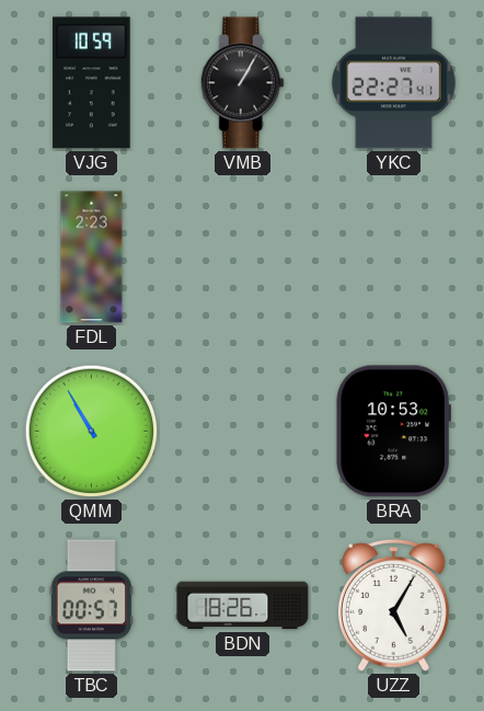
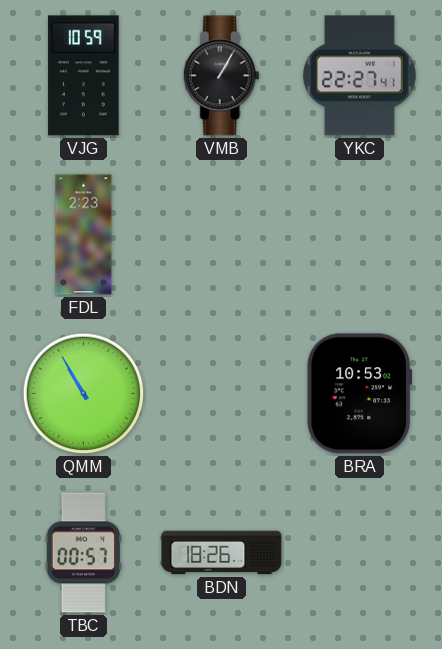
UZZ: 5:05 -> none
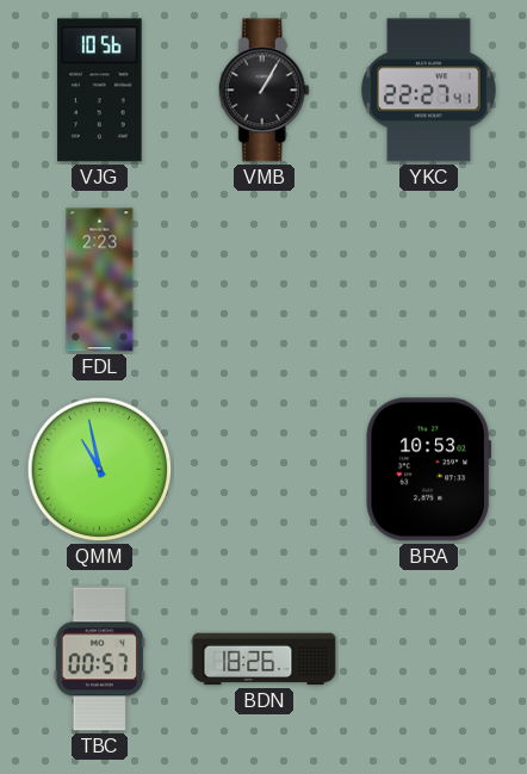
VJG: 10:59 -> 10:56
QMM: 10:55 -> 10:58
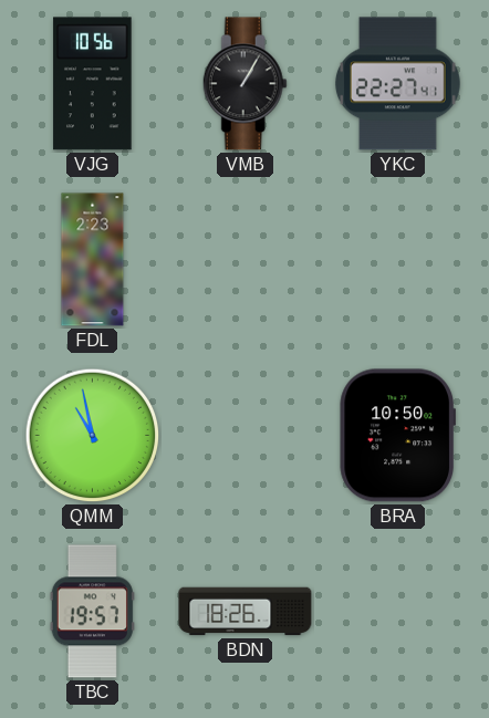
BRA: 10:53 -> 10:50
TBC: 00:57 -> 19:57
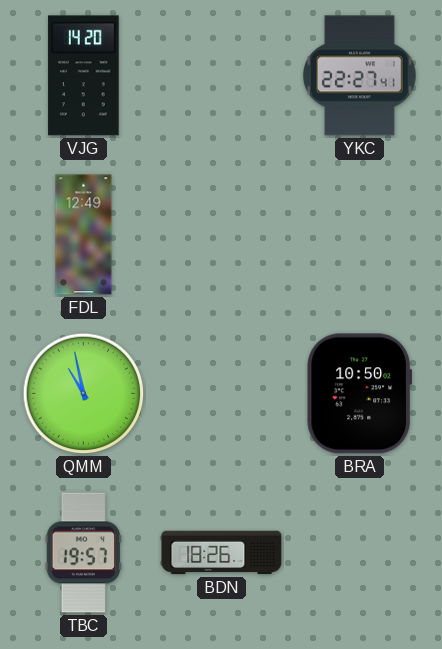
VJG: 10:56 -> 14:20
VMB: 1:05 -> none
FDL: 2:23 -> 12:49
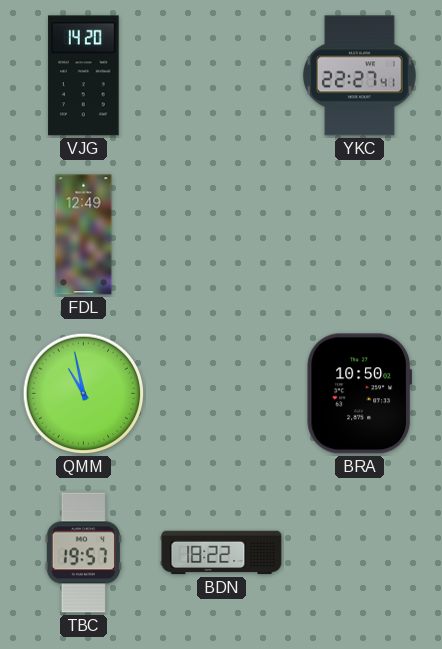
BDN: 18:26 -> 18:22
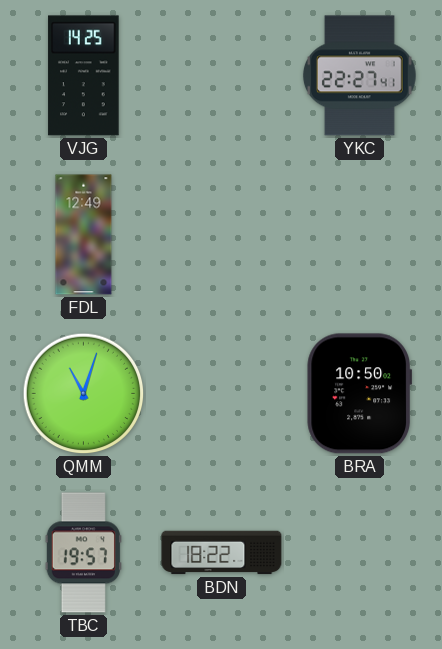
VJG: 14:20 -> 14:25
QMM: 10:58 -> 11:03
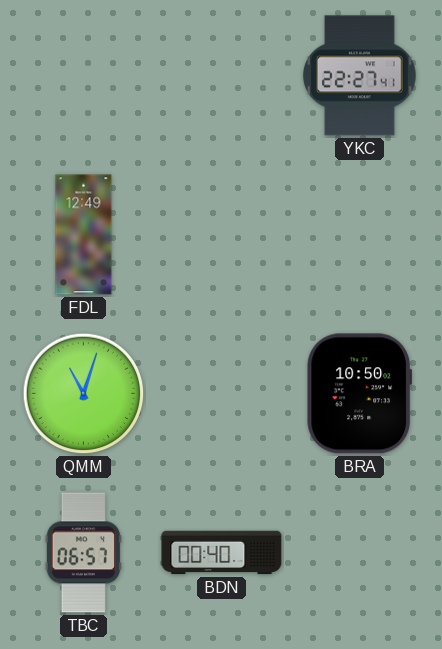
VJG: 14:25 -> none
TBC: 19:57 -> 06:57
BDN: 18:22 -> 00:40
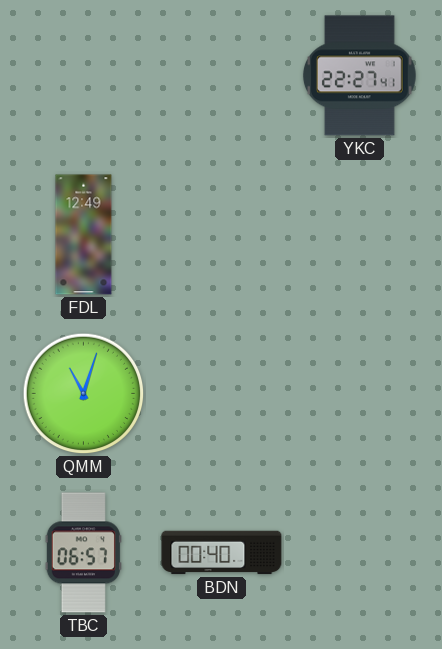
BRA: 10:50 -> none
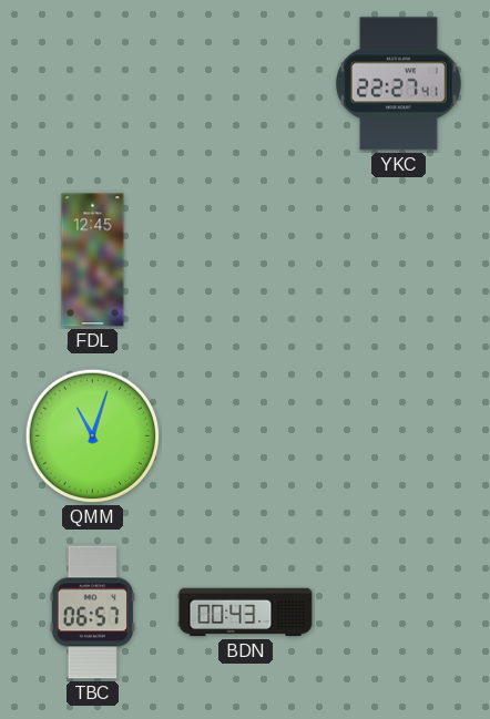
FDL: 12:49 -> 12:45
BDN: 00:40 -> 00:43
